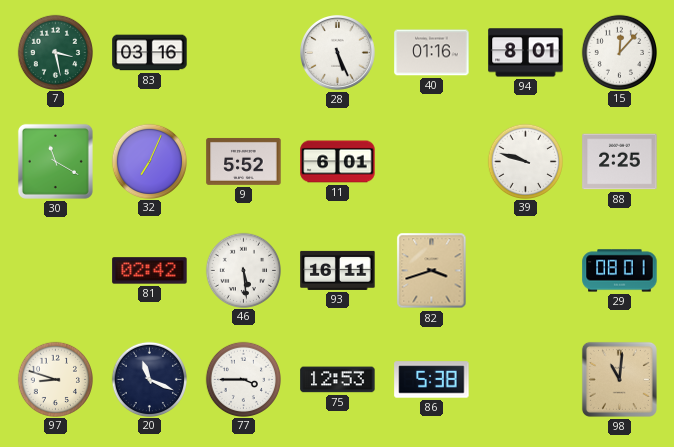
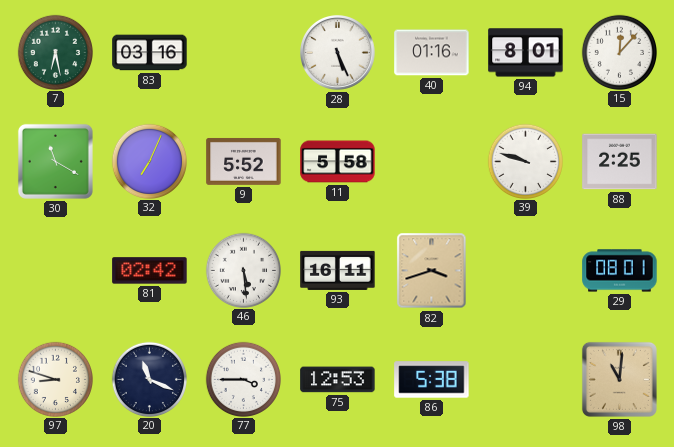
7: 3:28 -> 6:28
11: 6:01 -> 5:58
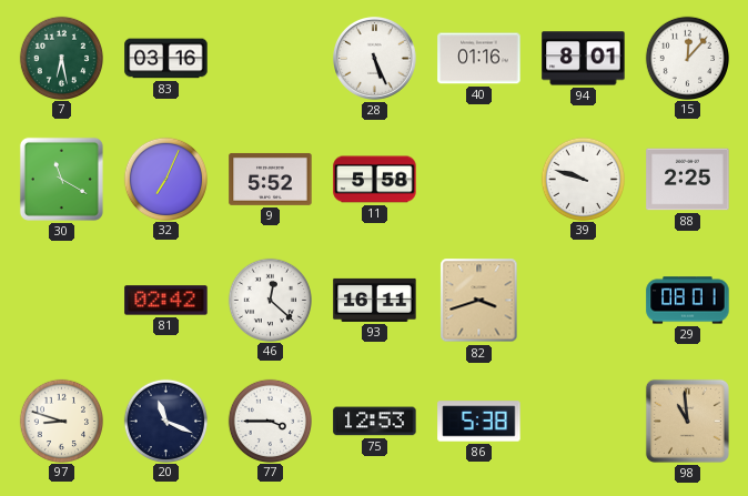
46: 5:29 -> 12:22
98: 11:01 -> 10:59
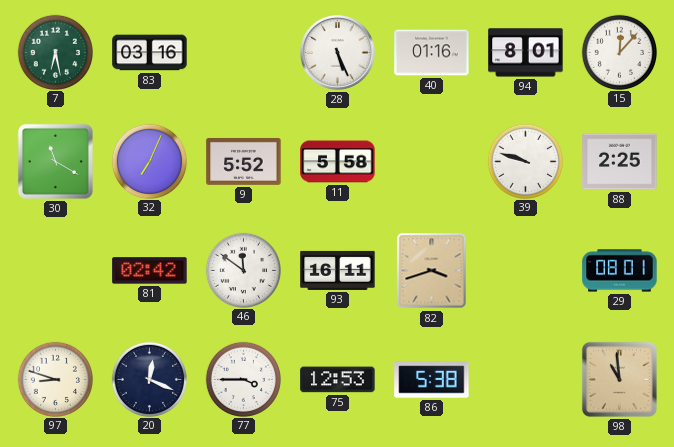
46: 12:22 -> 11:51
20: 11:19 -> 12:19
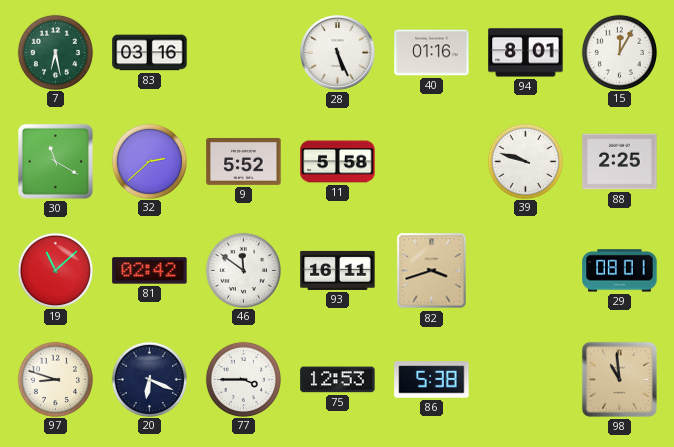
15: 12:07 -> 12:05
32: 7:04 -> 2:38
19: none -> 11:08
20: 12:19 -> 6:19
